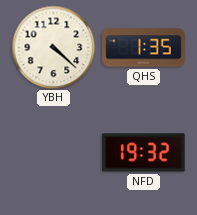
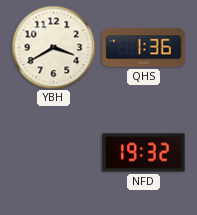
YBH: 4:22 -> 3:40
QHS: 1:35 -> 1:36
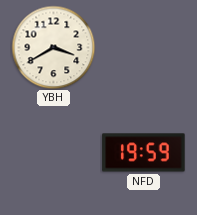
QHS: 1:36 -> none
NFD: 19:32 -> 19:59
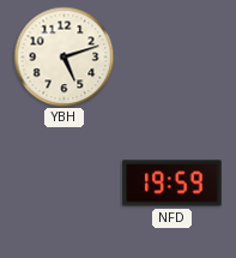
YBH: 3:40 -> 5:12
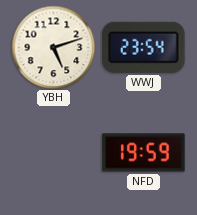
WWJ: none -> 23:54
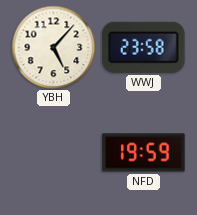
YBH: 5:12 -> 5:07
WWJ: 23:54 -> 23:58
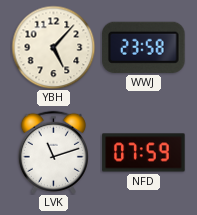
LVK: none -> 11:12
NFD: 19:59 -> 07:59
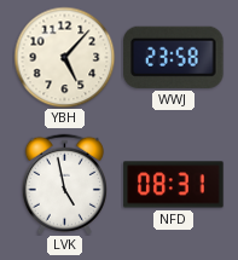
LVK: 11:12 -> 4:58
NFD: 07:59 -> 08:31
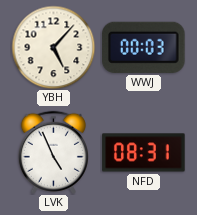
WWJ: 23:58 -> 00:03
LVK: 4:58 -> 4:56
